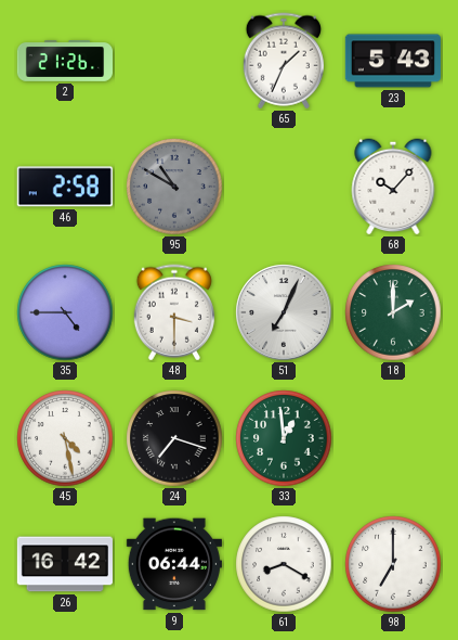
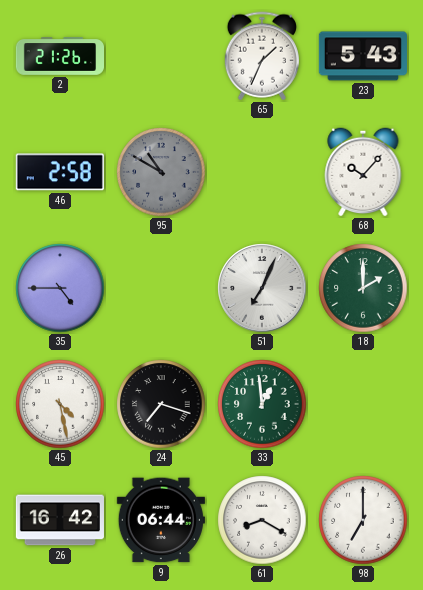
48: 3:30 -> none
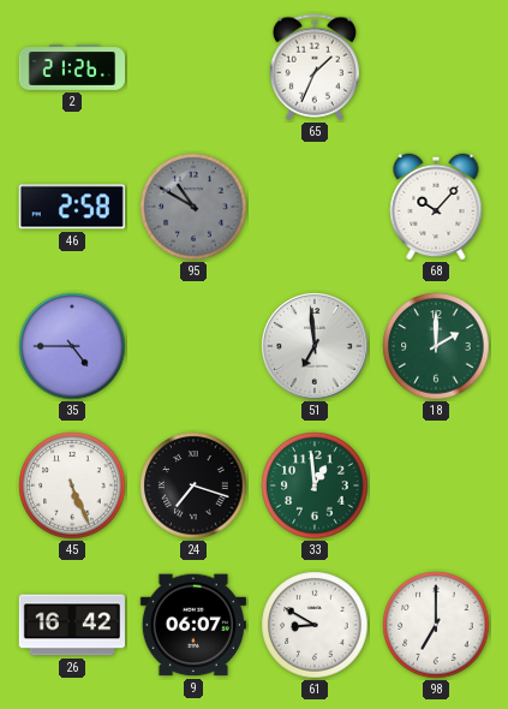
23: 5:43 -> none
51: 7:04 -> 6:59
45: 4:28 -> 5:26
9: 06:44 -> 06:07
61: 8:20 -> 8:50
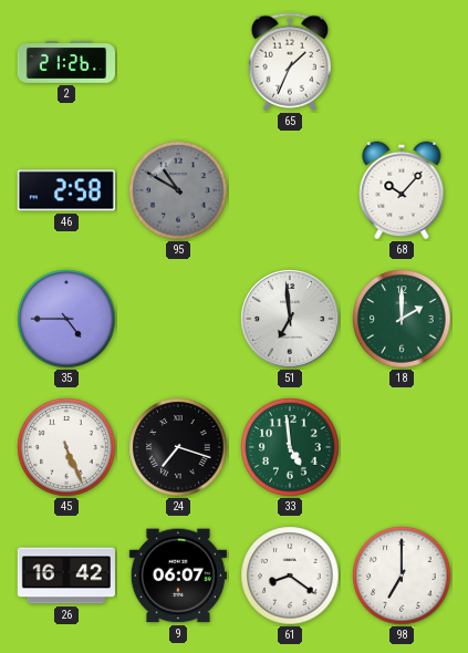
33: 12:59 -> 4:59
61: 8:50 -> 8:21
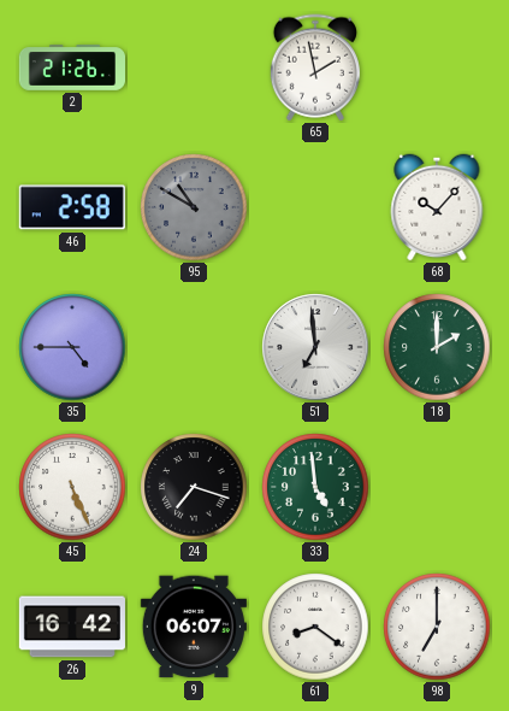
65: 1:34 -> 1:58
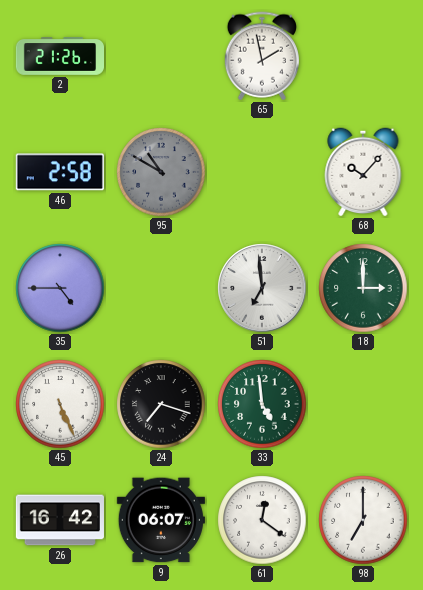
18: 2:00 -> 3:00
61: 8:21 -> 12:21
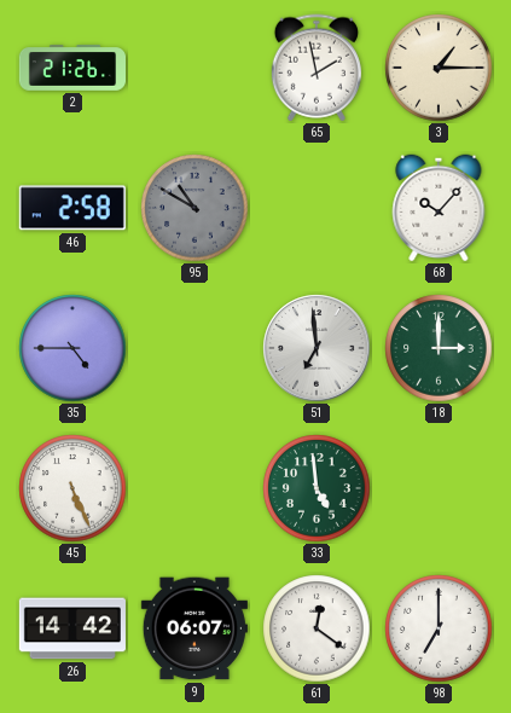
3: none -> 1:15
24: 7:18 -> none
26: 16:42 -> 14:42
